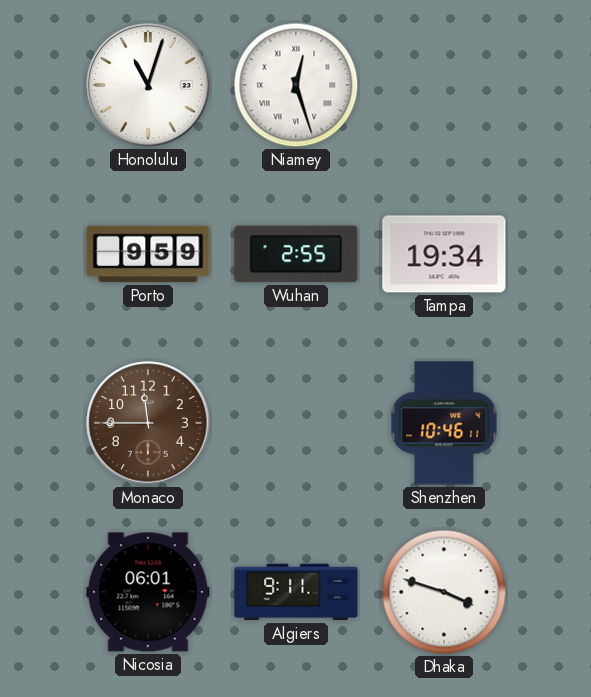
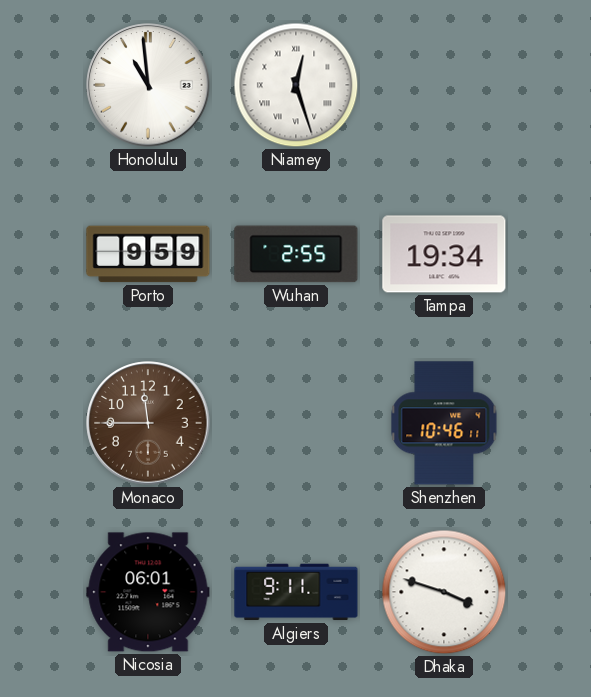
Honolulu: 11:03 -> 10:59
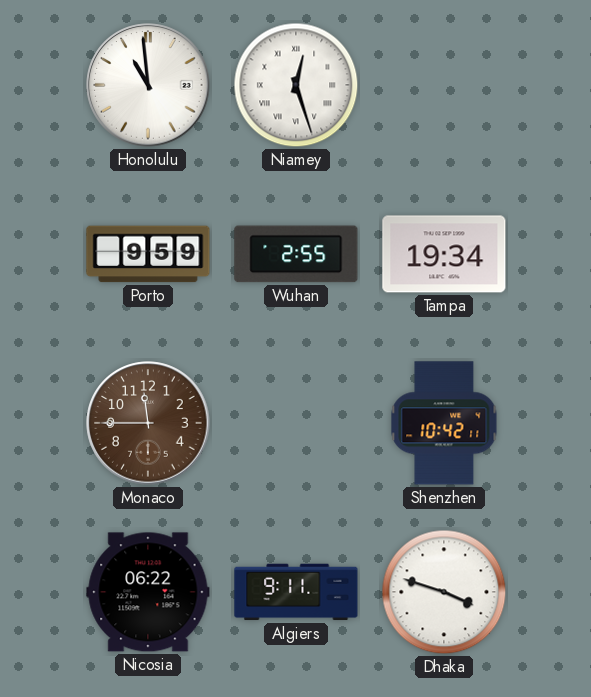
Shenzhen: 10:46 -> 10:42
Nicosia: 06:01 -> 06:22
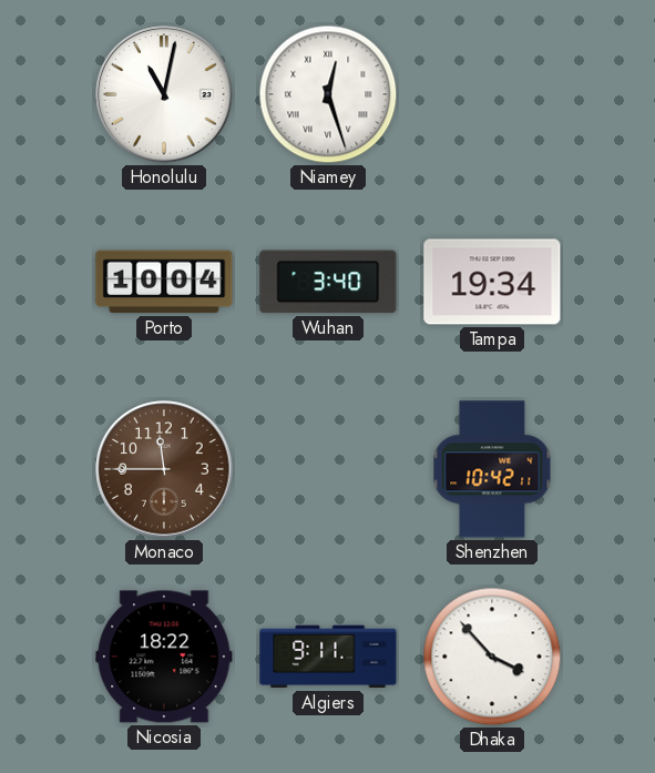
Honolulu: 10:59 -> 11:02
Porto: 9:59 -> 10:04
Wuhan: 2:55 -> 3:40
Nicosia: 06:22 -> 18:22
Dhaka: 3:48 -> 3:53
